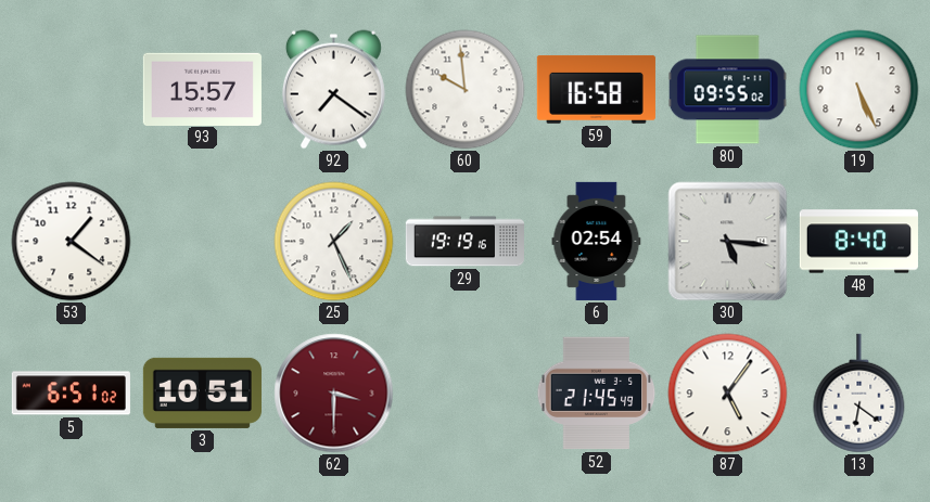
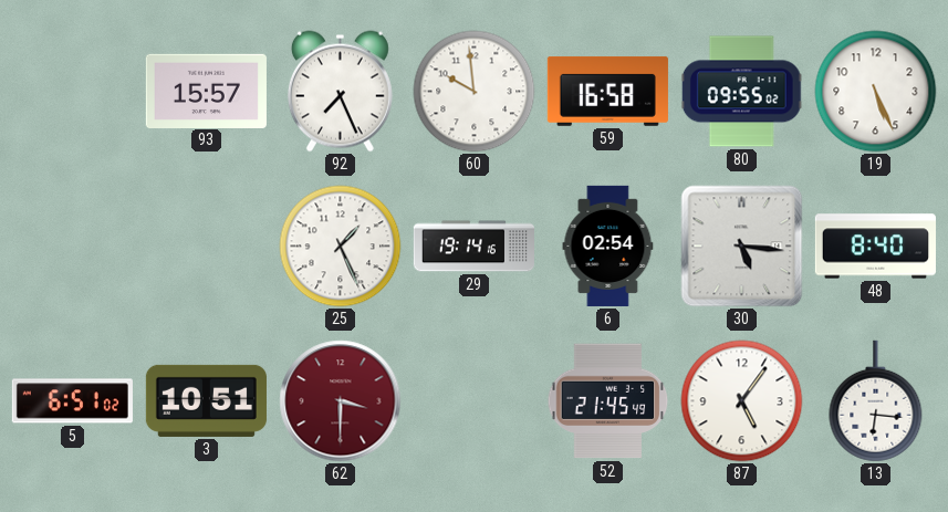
92: 7:21 -> 7:26
53: 1:21 -> none
29: 19:19 -> 19:14
13: 6:21 -> 6:16
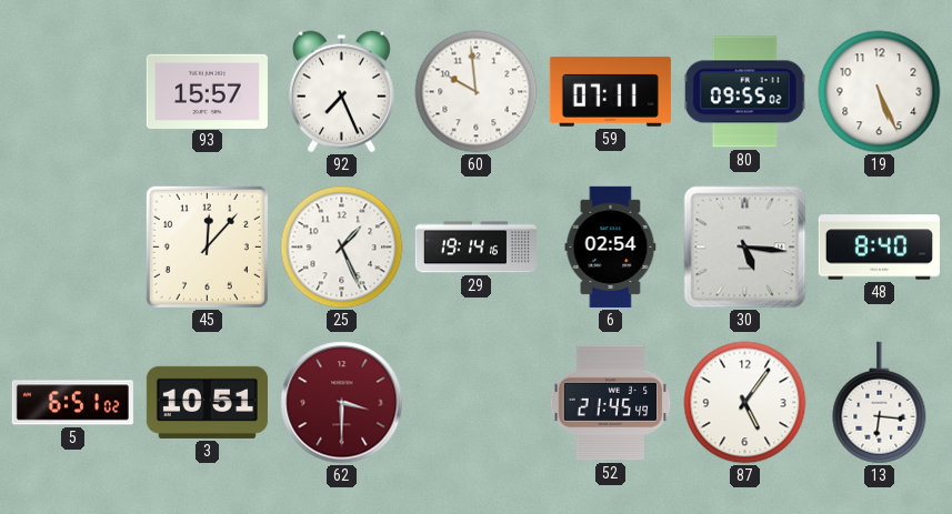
59: 16:58 -> 07:11
45: none -> 12:07
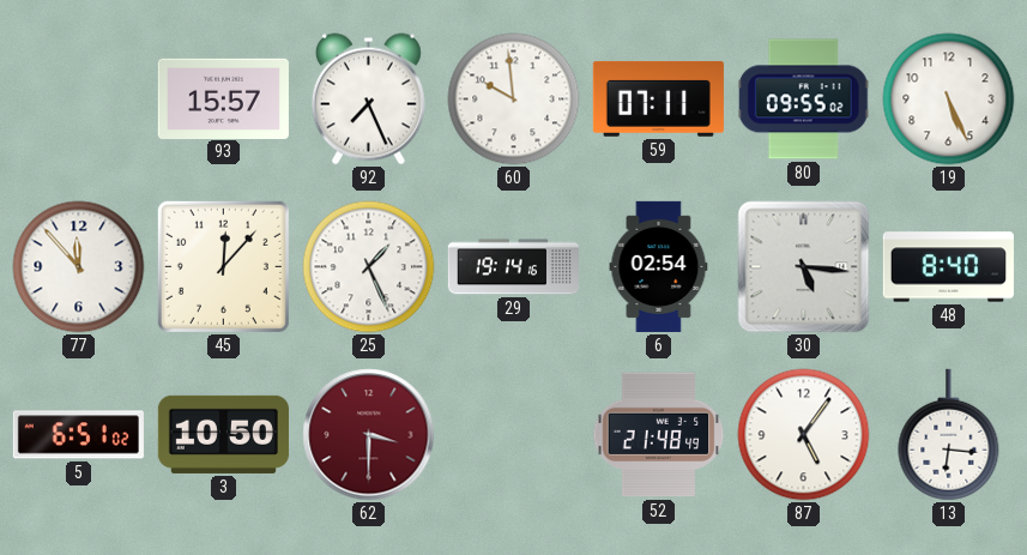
77: none -> 11:53
3: 10:51 -> 10:50
52: 21:45 -> 21:48
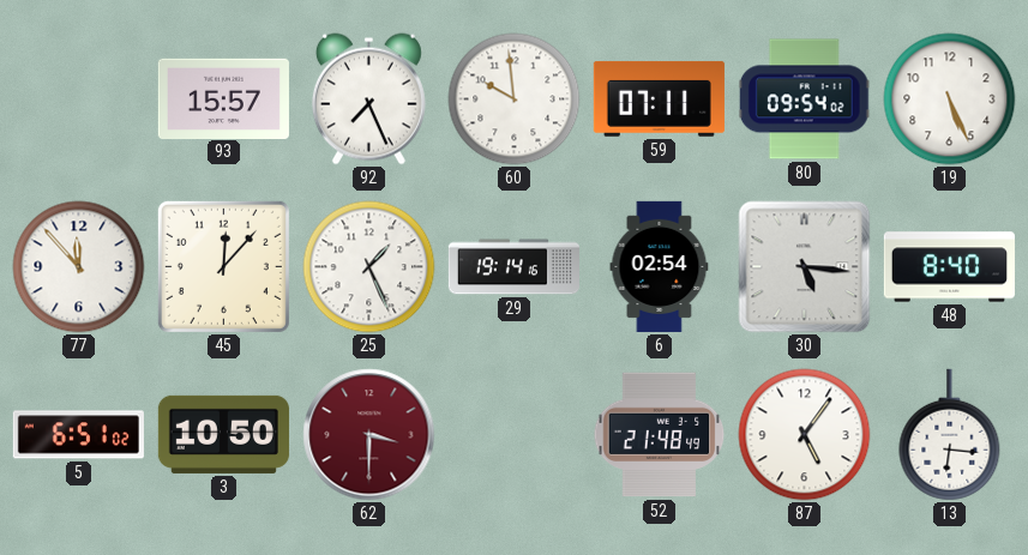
80: 09:55 -> 09:54
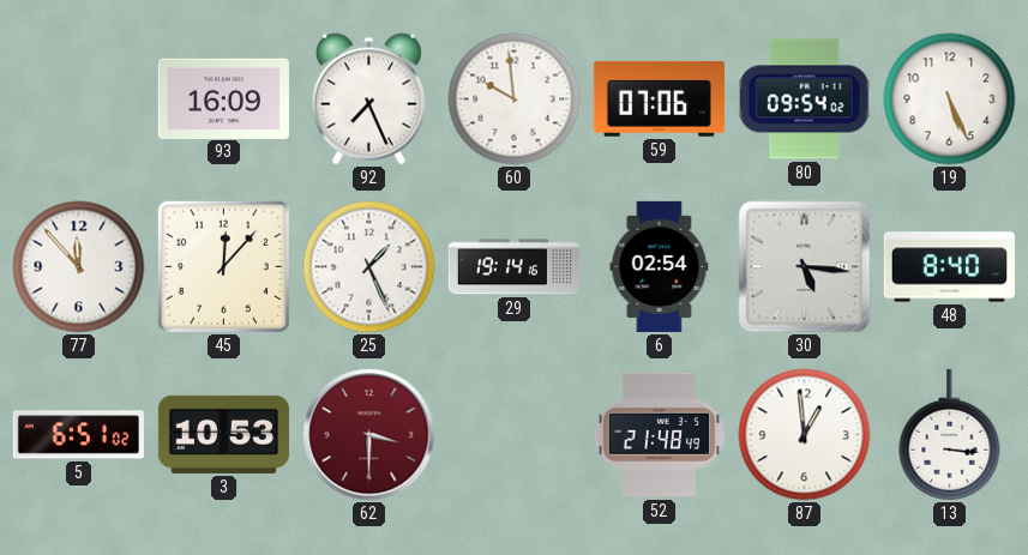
93: 15:57 -> 16:09
59: 07:11 -> 07:06
3: 10:50 -> 10:53
87: 5:06 -> 12:59
13: 6:16 -> 3:16
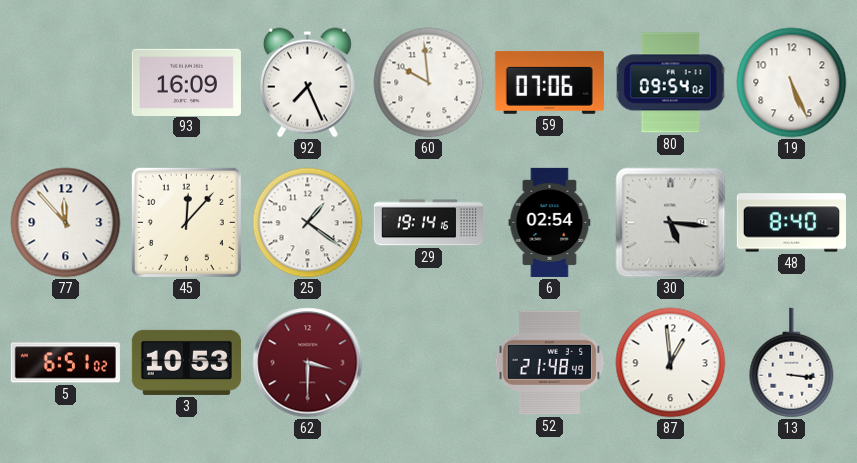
25: 1:26 -> 1:21
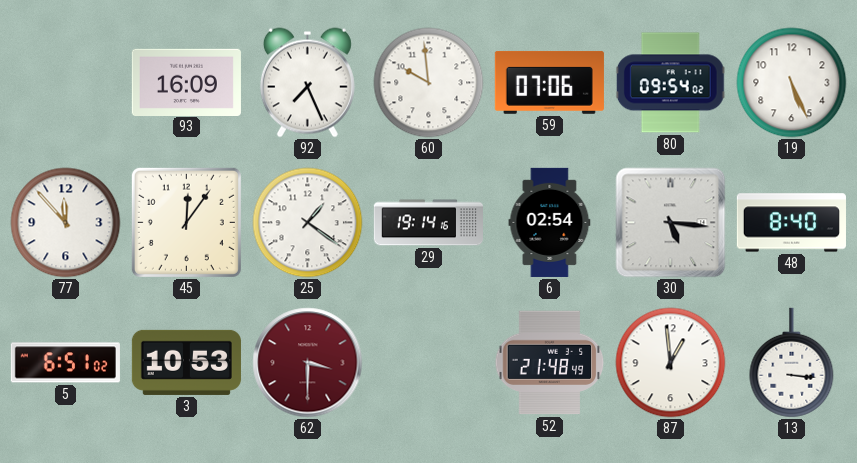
45: 12:07 -> 12:06
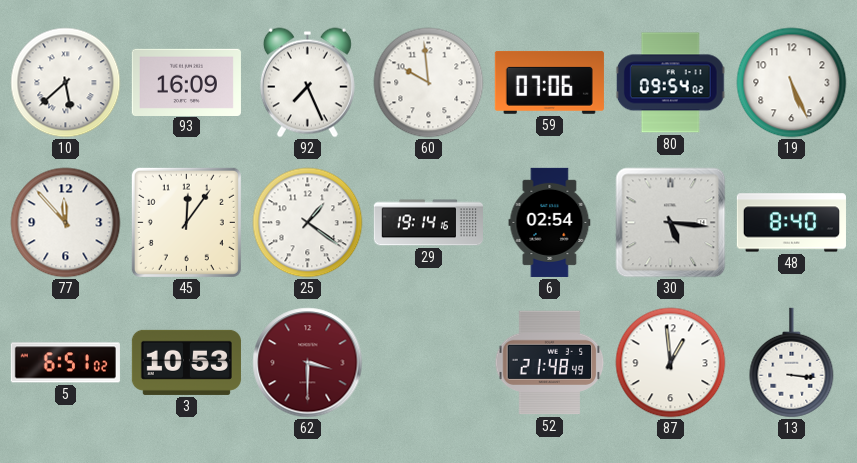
10: none -> 5:38
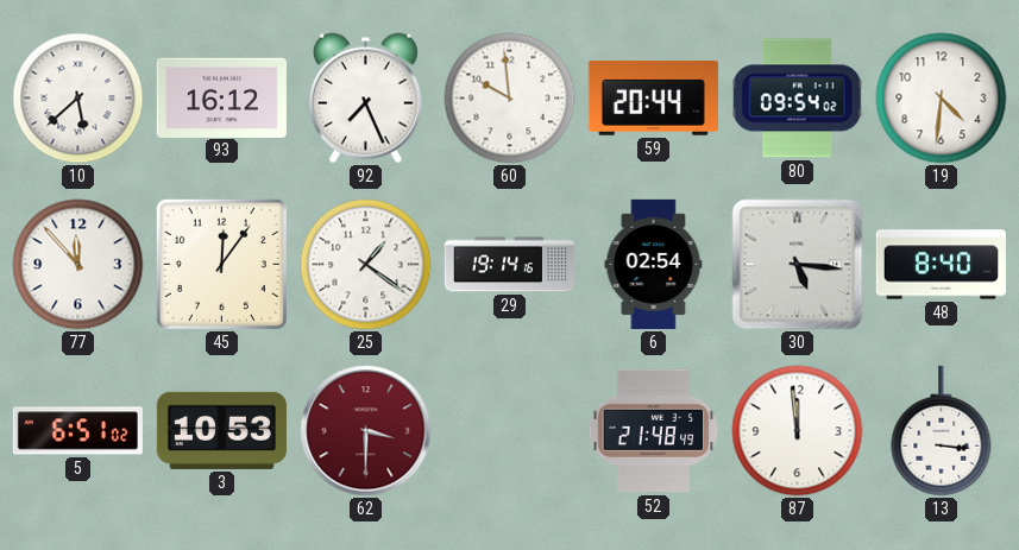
93: 16:09 -> 16:12
59: 07:06 -> 20:44
19: 5:26 -> 4:31
87: 12:59 -> 11:59
